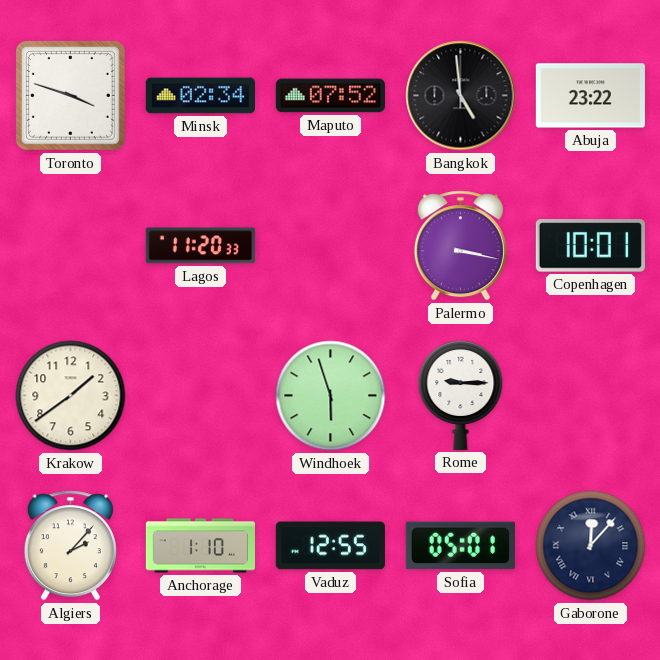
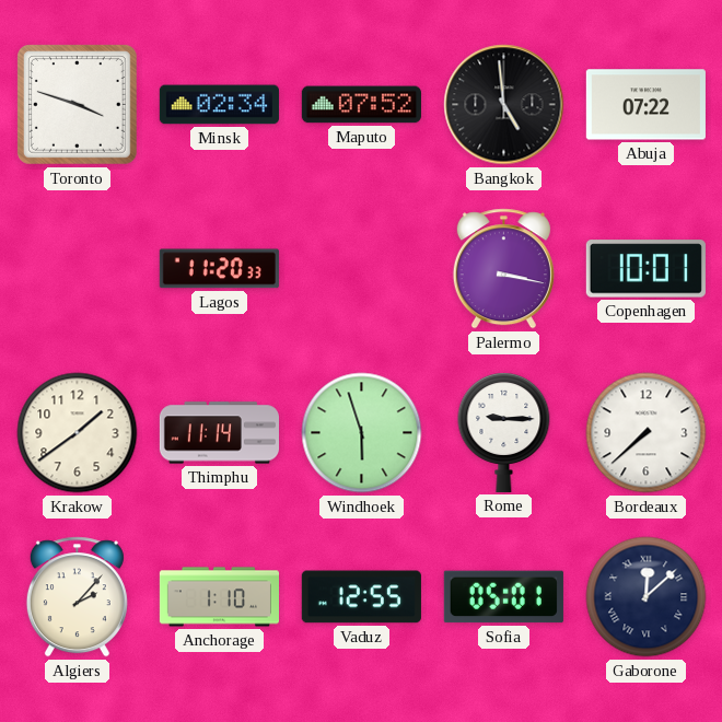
Abuja: 23:22 -> 07:22
Thimphu: none -> 11:14
Bordeaux: none -> 7:38
Gaborone: 12:07 -> 12:08
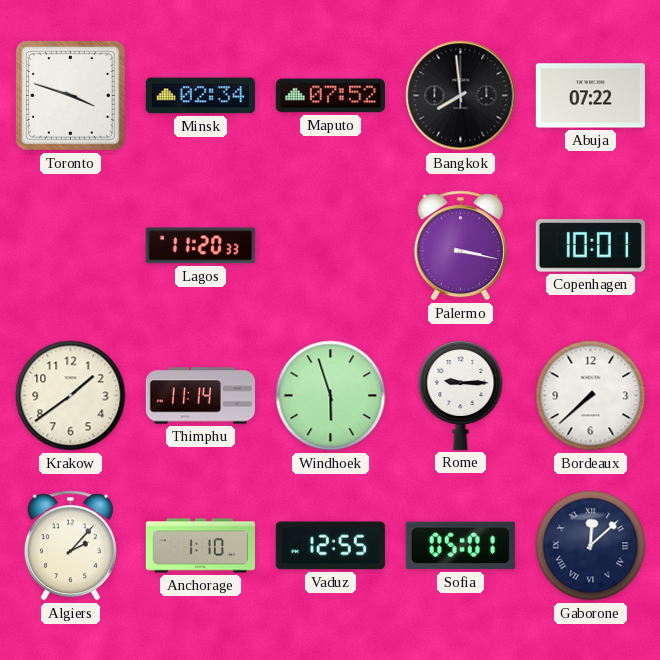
Bangkok: 4:59 -> 7:59
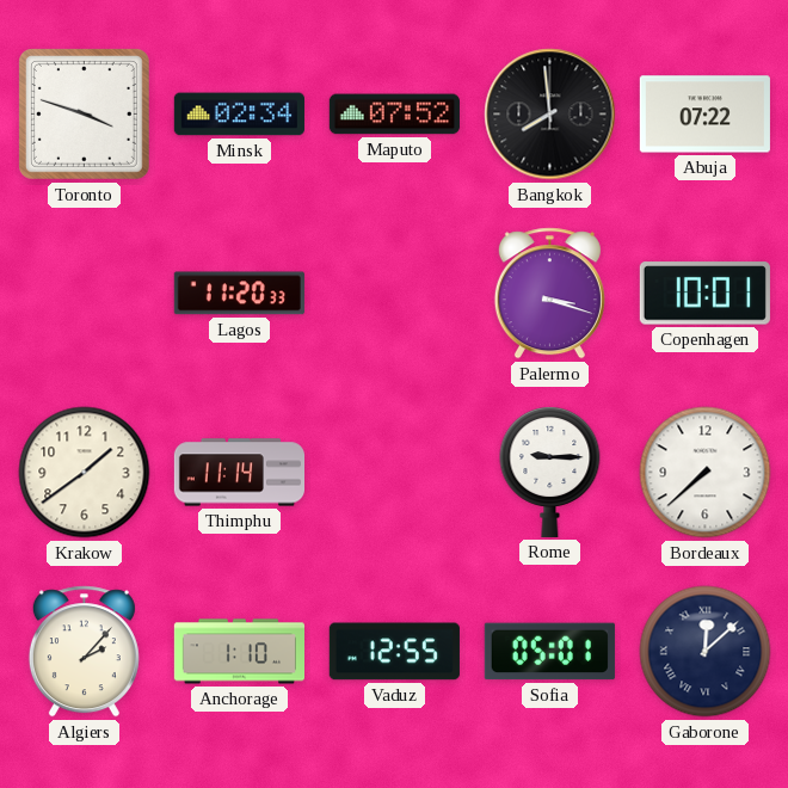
Palermo: 3:17 -> 3:18
Windhoek: 5:57 -> none
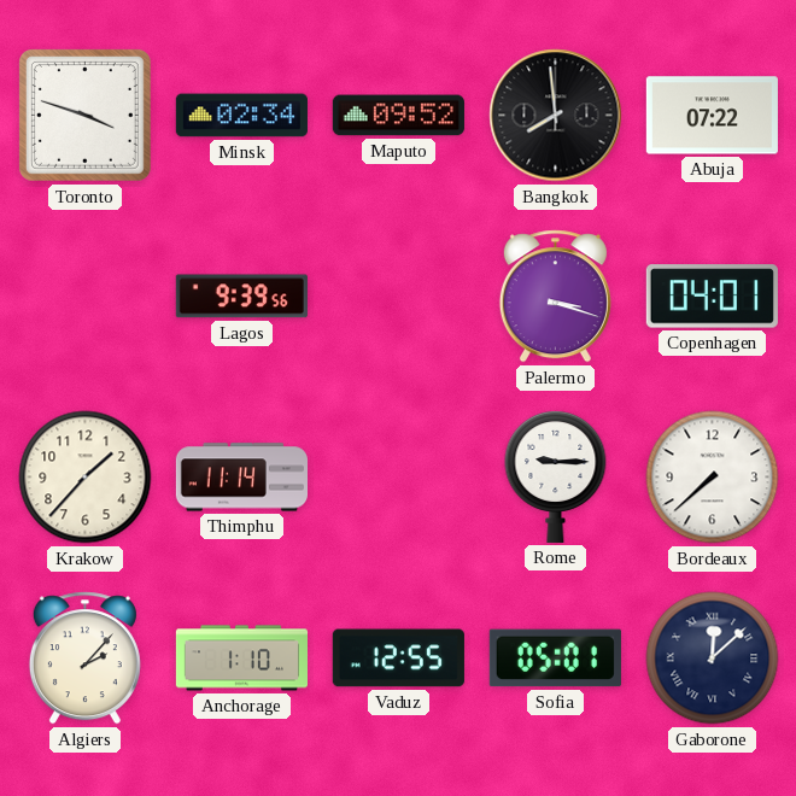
Maputo: 07:52 -> 09:52
Lagos: 11:20 -> 9:39
Copenhagen: 10:01 -> 04:01
Krakow: 1:39 -> 1:37
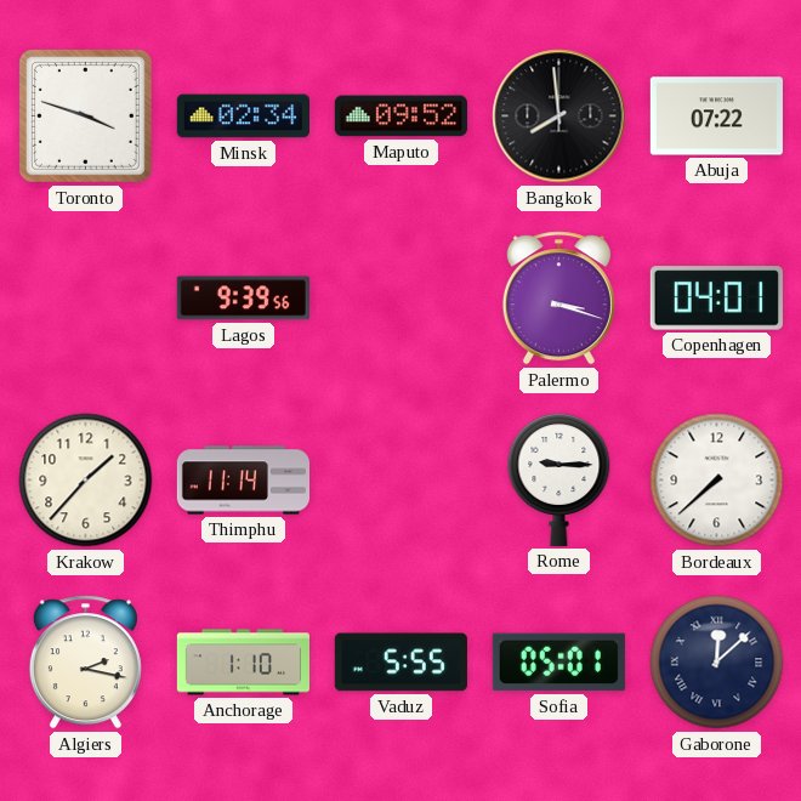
Algiers: 2:07 -> 2:17
Vaduz: 12:55 -> 5:55
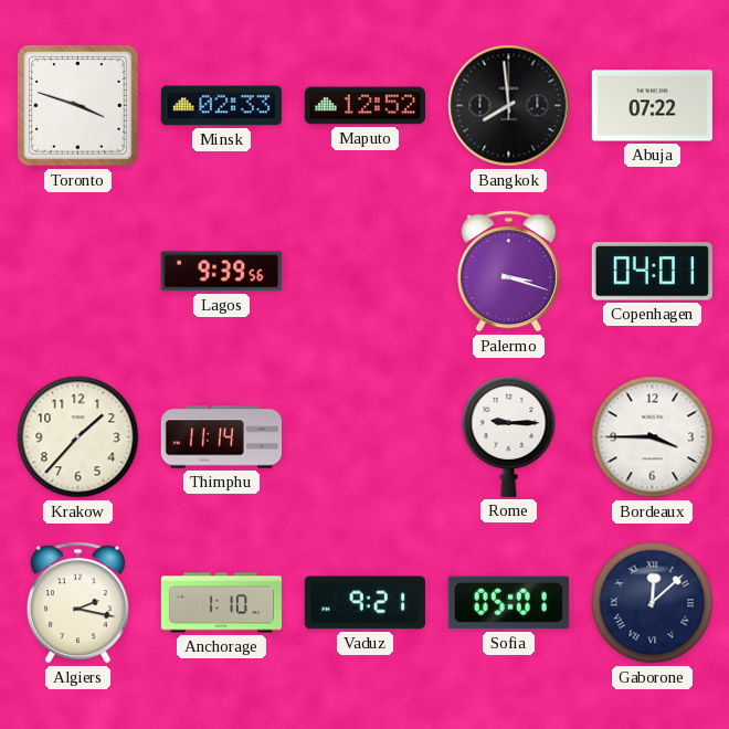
Minsk: 02:34 -> 02:33
Maputo: 09:52 -> 12:52
Bordeaux: 7:38 -> 3:45
Vaduz: 5:55 -> 9:21
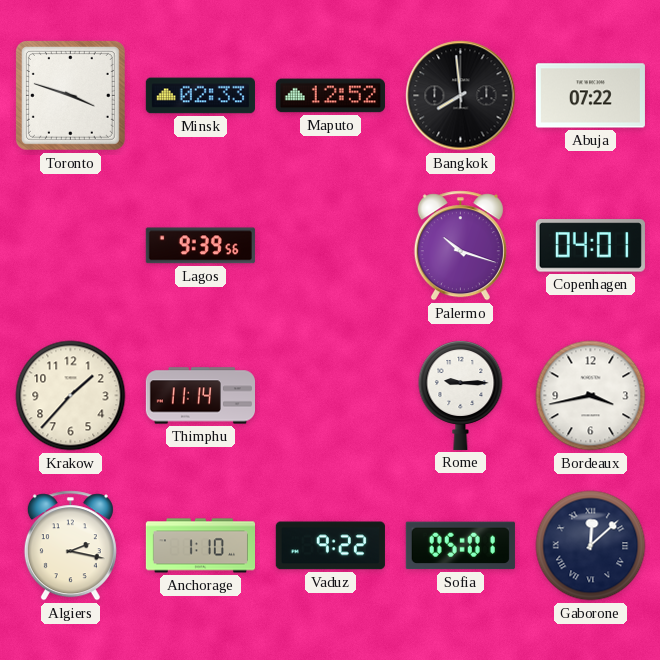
Palermo: 3:18 -> 10:18
Bordeaux: 3:45 -> 3:43
Vaduz: 9:21 -> 9:22
